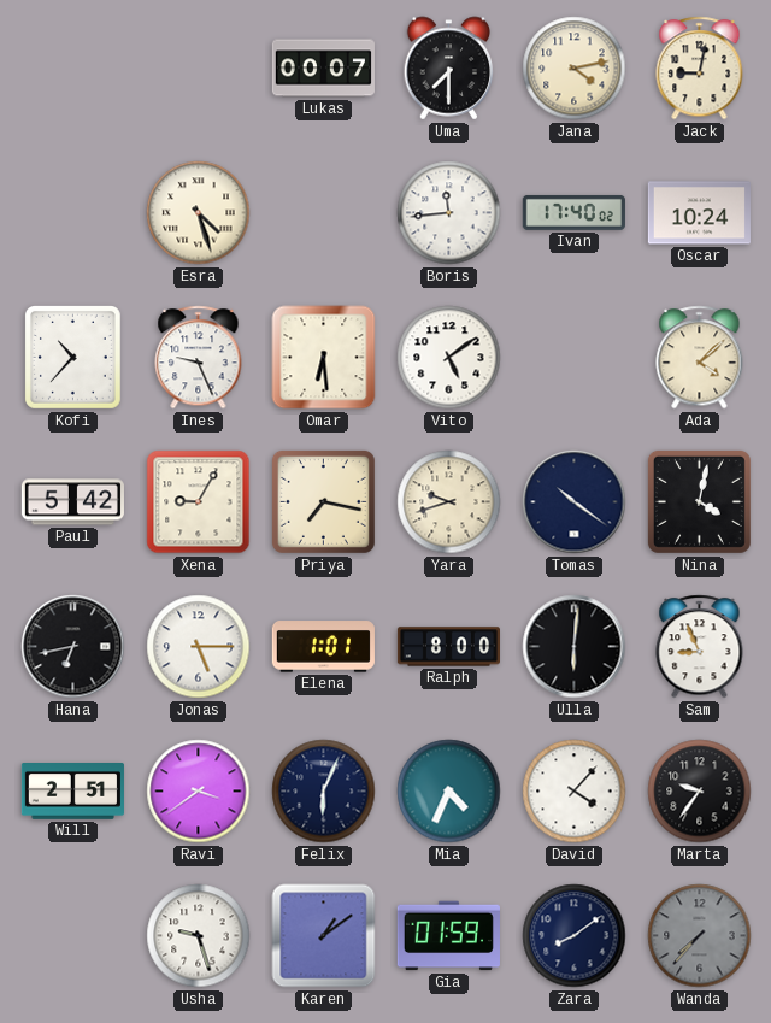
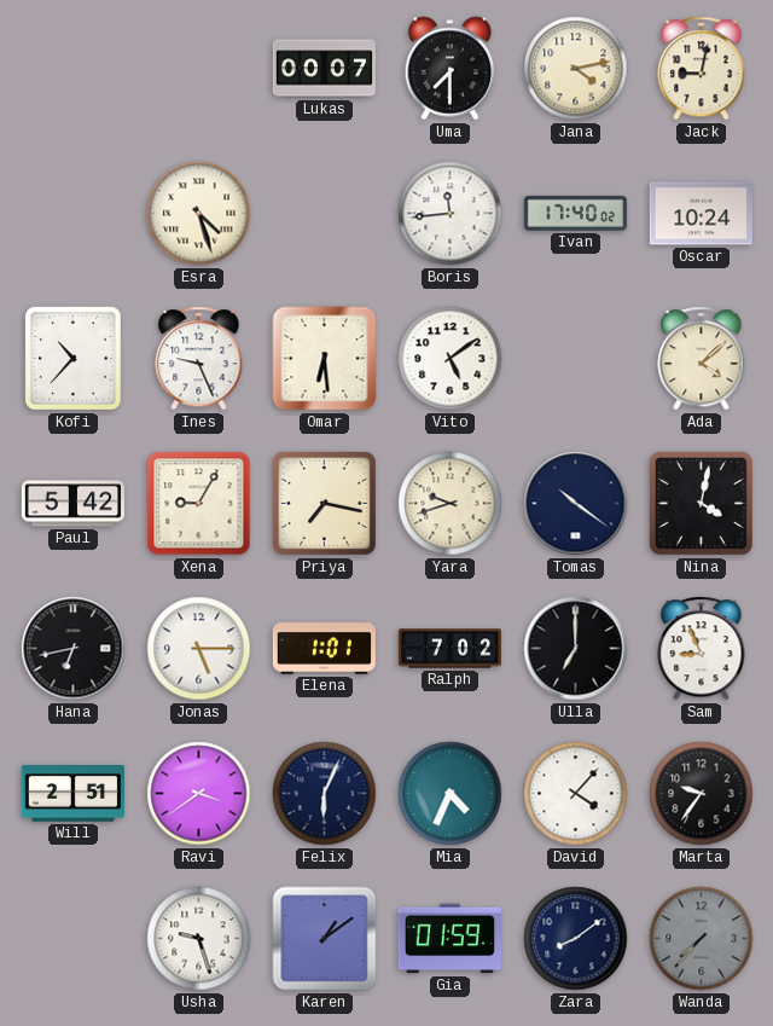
Ralph: 8:00 -> 7:02
Ulla: 6:01 -> 7:00
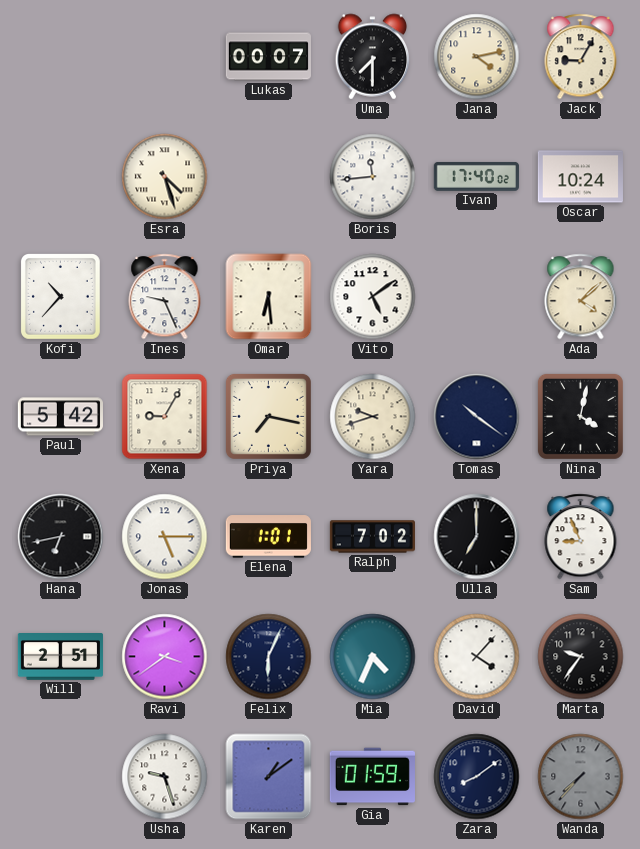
Jack: 9:02 -> 9:05
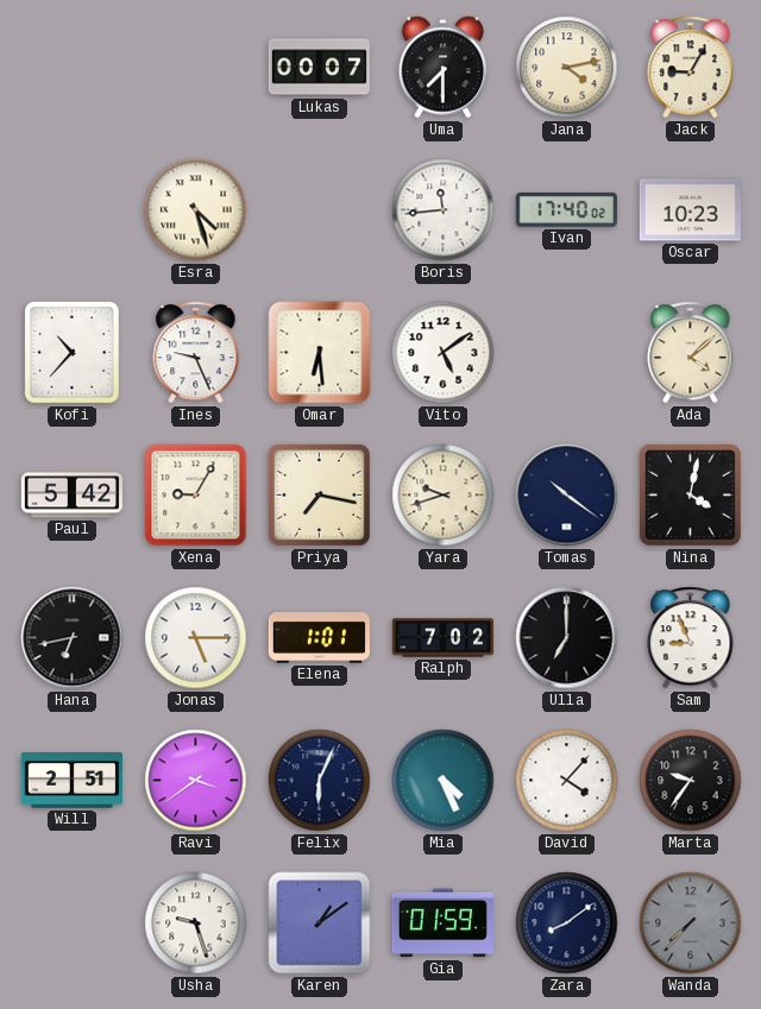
Oscar: 10:24 -> 10:23
Mia: 4:34 -> 4:26
